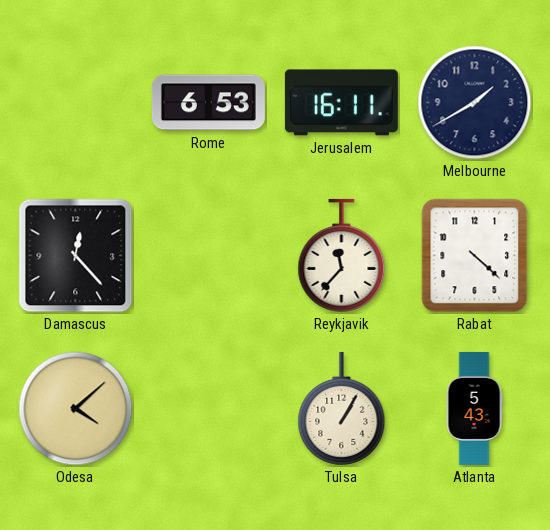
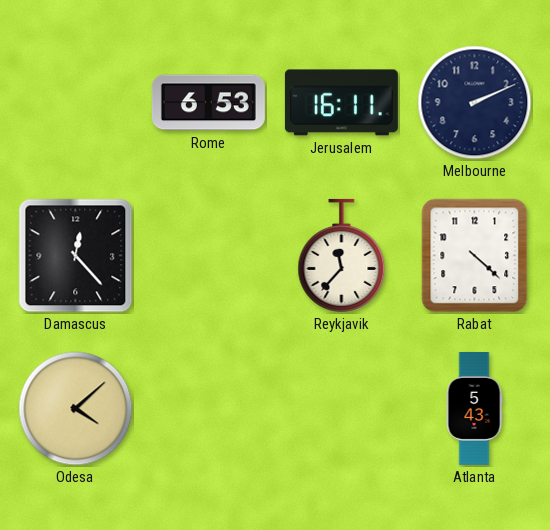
Melbourne: 1:40 -> 2:11
Tulsa: 1:05 -> none
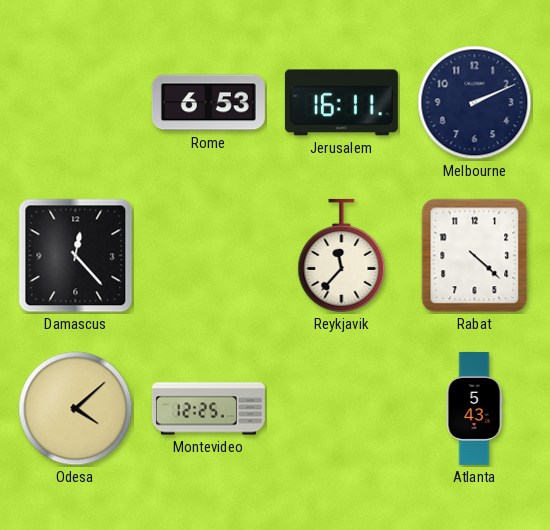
Montevideo: none -> 12:25
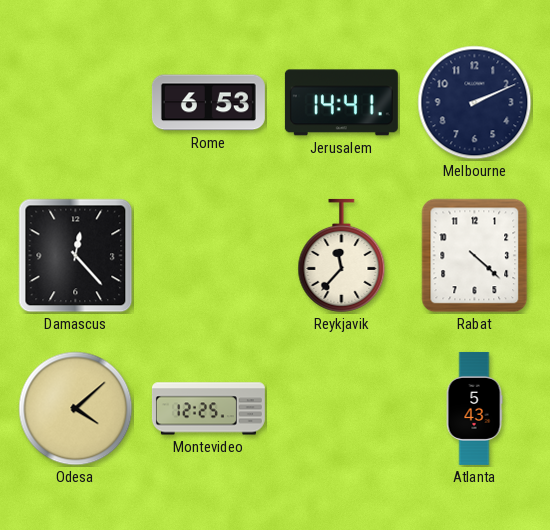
Jerusalem: 16:11 -> 14:41
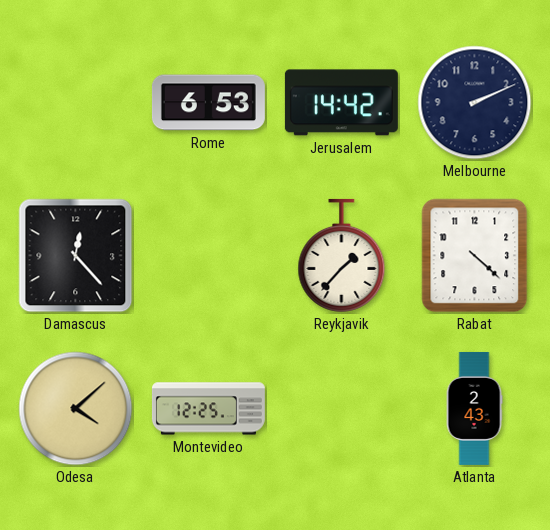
Jerusalem: 14:41 -> 14:42
Reykjavik: 11:37 -> 1:37
Atlanta: 5:43 -> 2:43
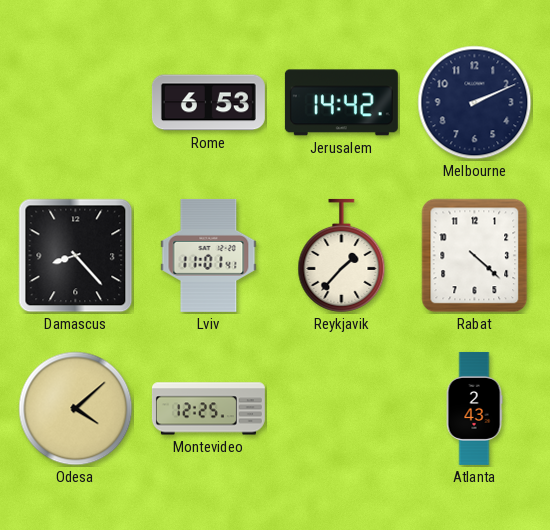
Damascus: 12:23 -> 8:23
Lviv: none -> 11:01
